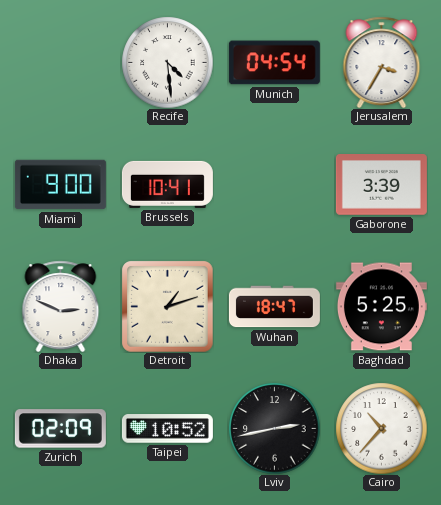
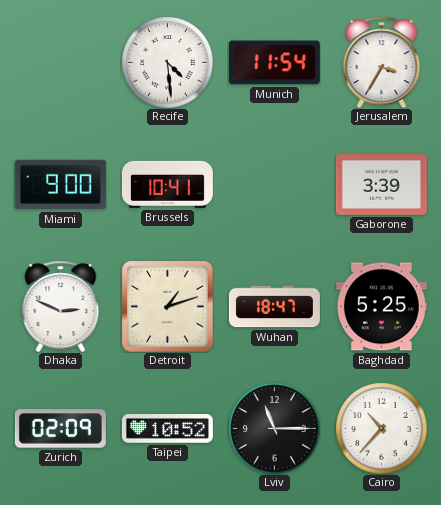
Munich: 04:54 -> 11:54
Lviv: 2:43 -> 11:15
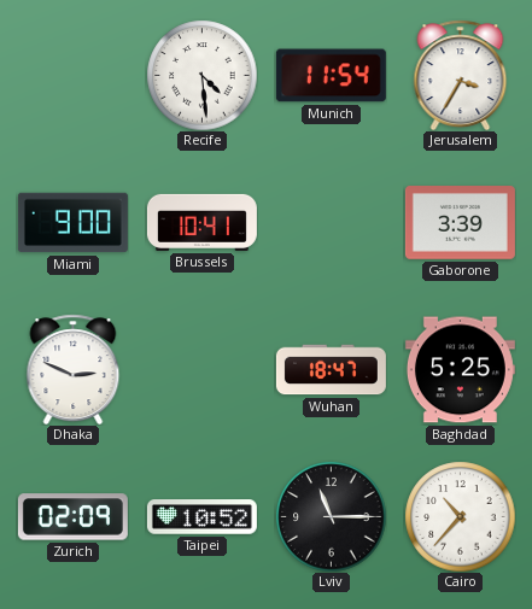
Detroit: 1:12 -> none
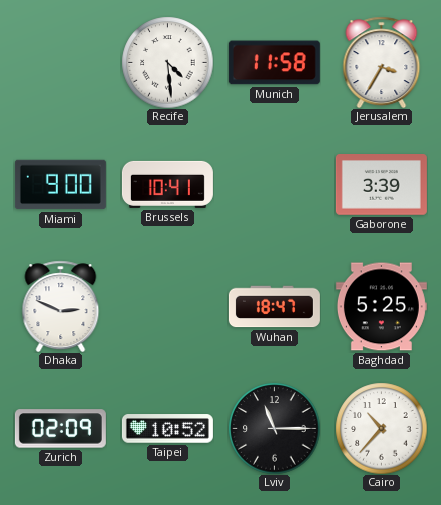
Munich: 11:54 -> 11:58
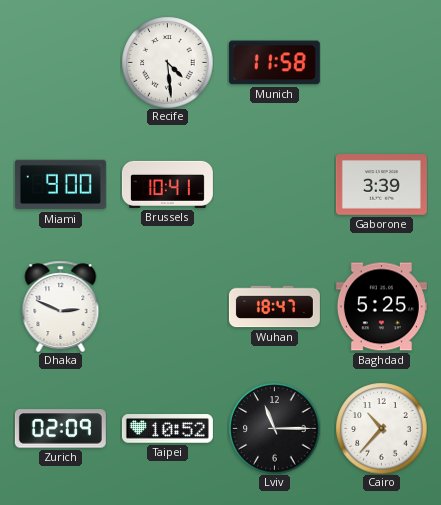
Jerusalem: 3:35 -> none
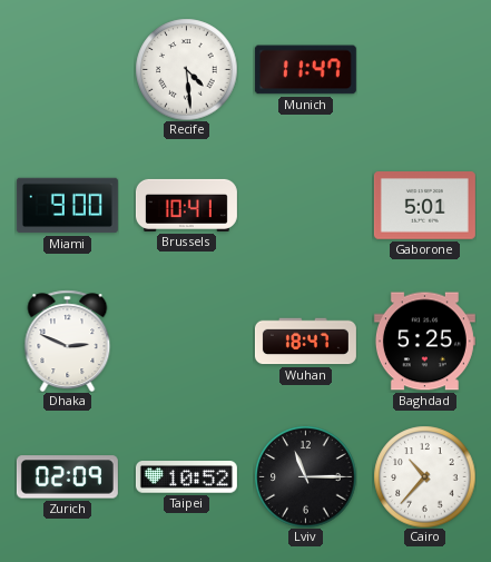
Munich: 11:58 -> 11:47
Gaborone: 3:39 -> 5:01
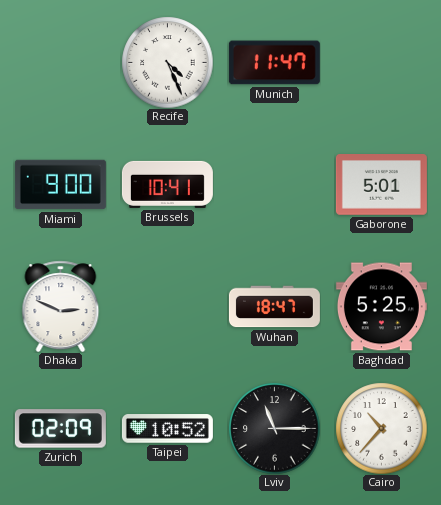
Recife: 4:29 -> 4:26
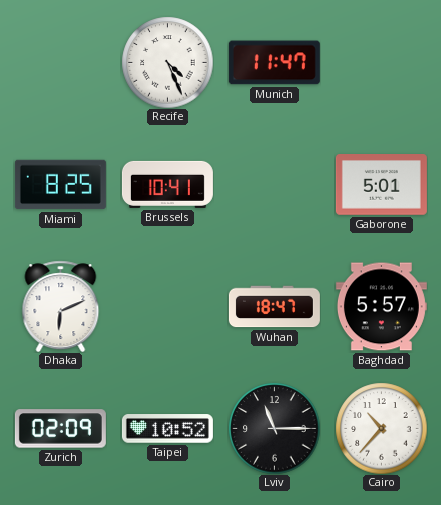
Miami: 9:00 -> 8:25
Dhaka: 2:49 -> 6:11
Baghdad: 5:25 -> 5:57
